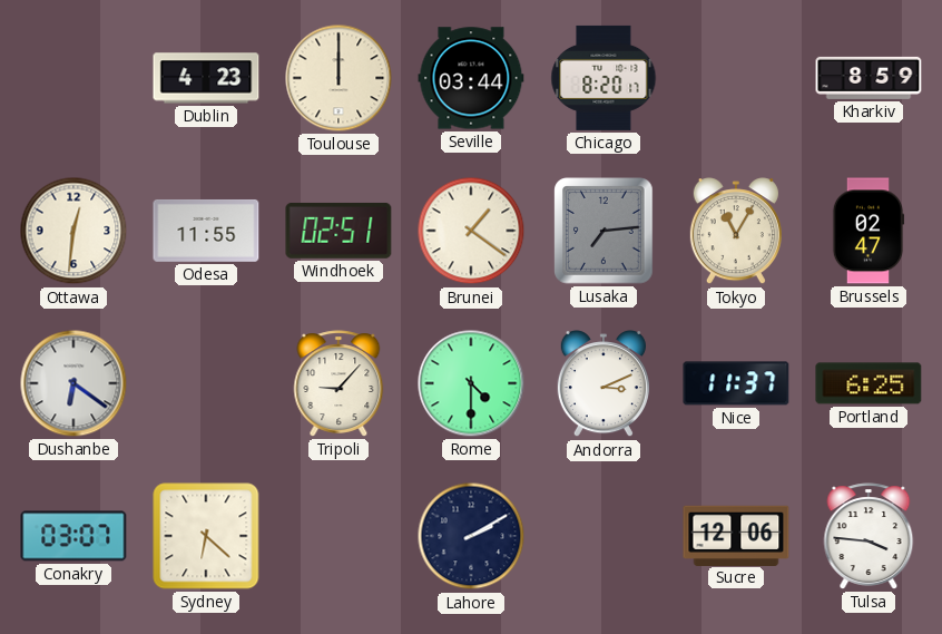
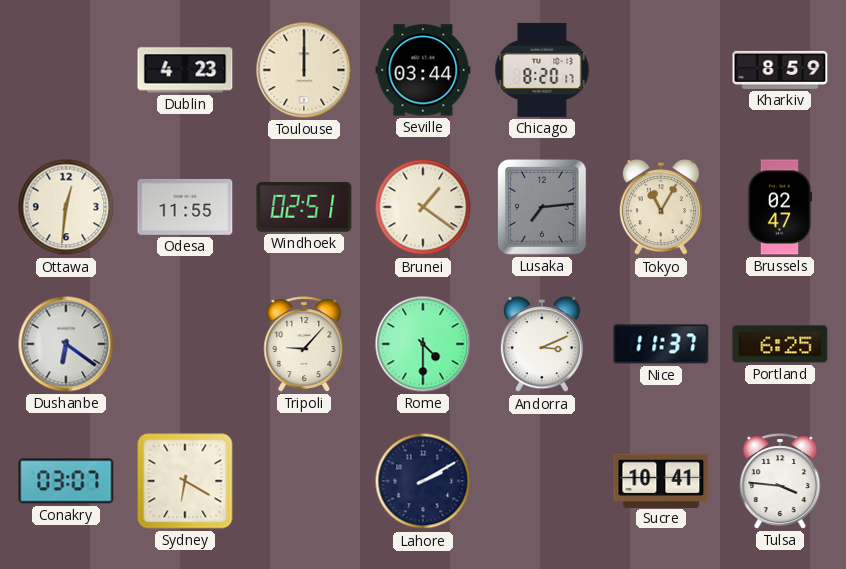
Sydney: 6:22 -> 6:20
Sucre: 12:06 -> 10:41
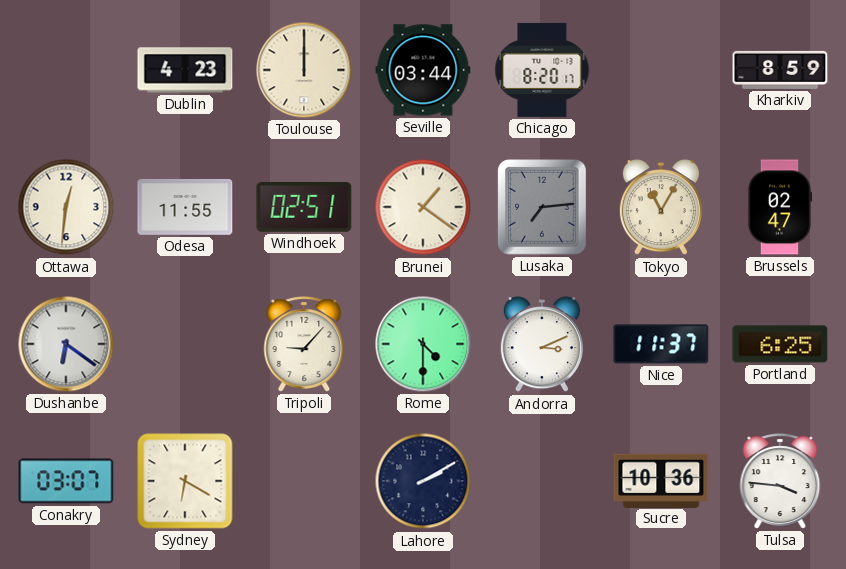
Sucre: 10:41 -> 10:36
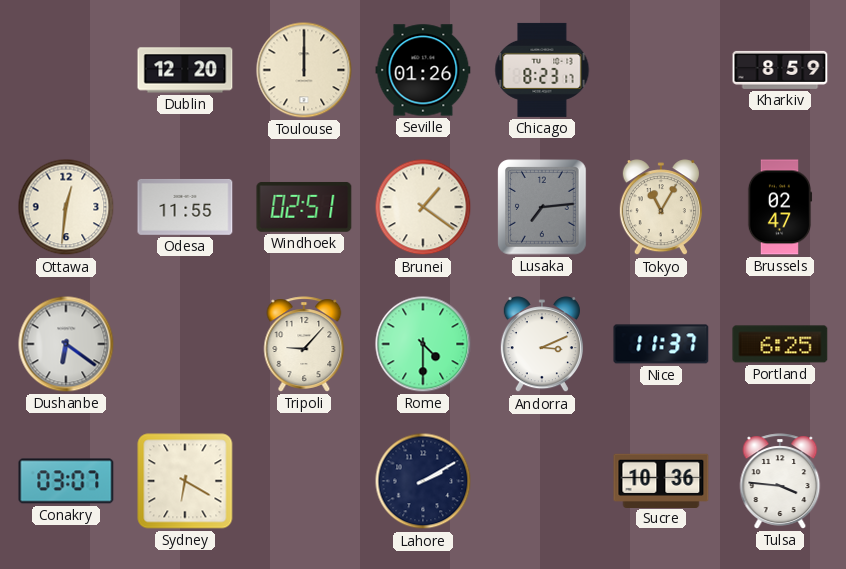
Dublin: 4:23 -> 12:20
Seville: 03:44 -> 01:26
Chicago: 8:20 -> 8:23
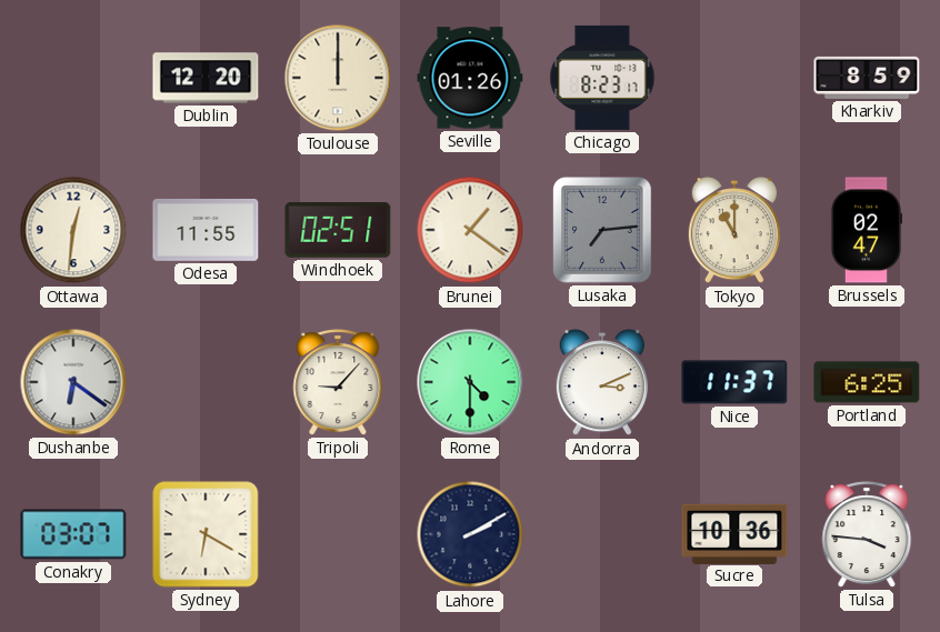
Tokyo: 11:05 -> 11:00
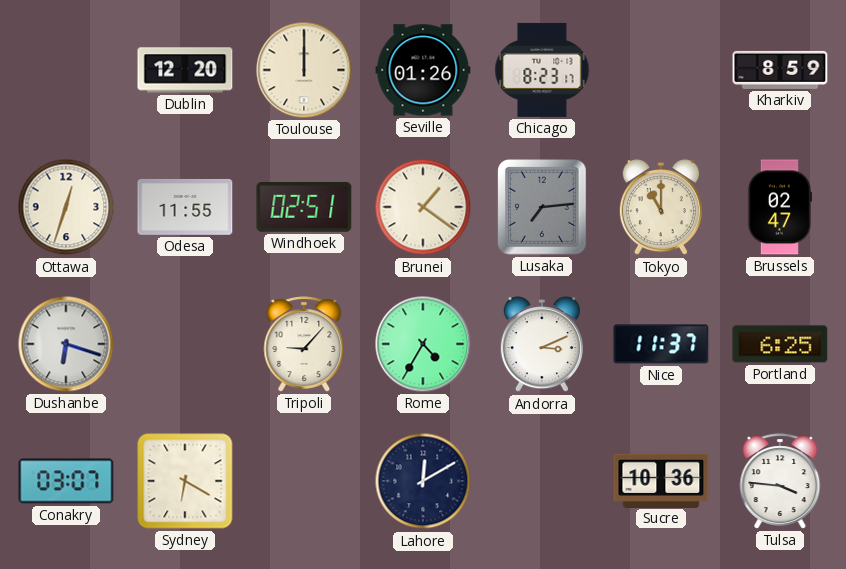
Ottawa: 12:31 -> 12:33
Dushanbe: 6:21 -> 6:18
Rome: 4:30 -> 4:35
Lahore: 2:10 -> 12:10
